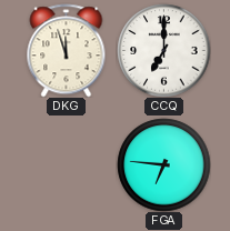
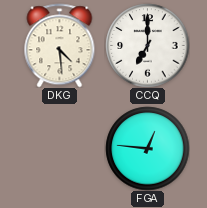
DKG: 11:57 -> 4:29
FGA: 6:46 -> 12:46
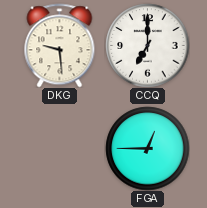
DKG: 4:29 -> 9:29
FGA: 12:46 -> 12:45
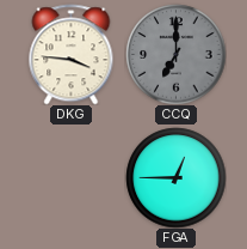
DKG: 9:29 -> 3:46
CCQ dial: white -> grey
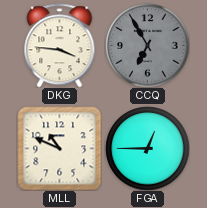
CCQ: 7:00 -> 6:55
MLL: none -> 10:49
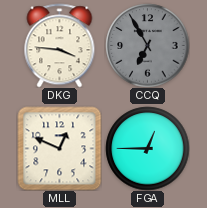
MLL: 10:49 -> 12:49
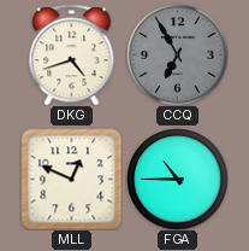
DKG: 3:46 -> 4:42
FGA: 12:45 -> 10:45
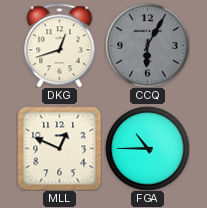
DKG: 4:42 -> 12:42
CCQ: 6:55 -> 6:05
